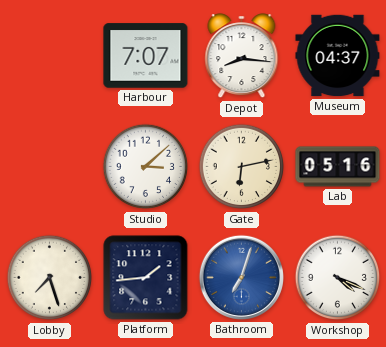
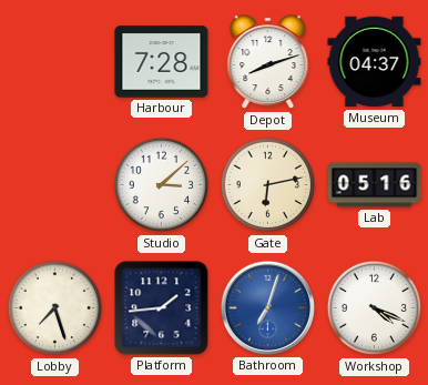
Harbour: 7:07 -> 7:28
Depot: 8:16 -> 8:12
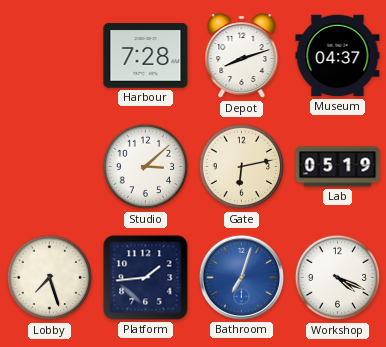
Lab: 05:16 -> 05:19
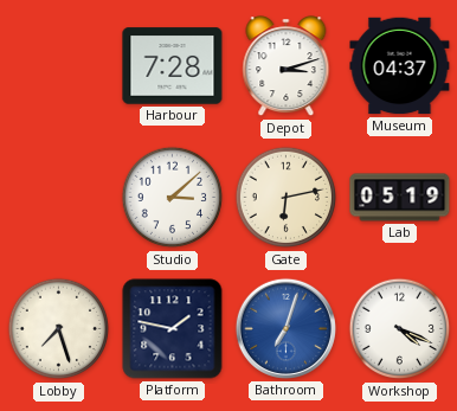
Depot: 8:12 -> 3:12
Platform: 1:44 -> 1:47
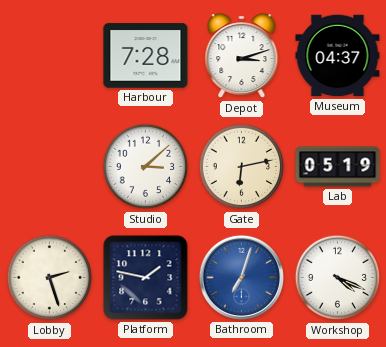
Lobby: 7:27 -> 2:27
